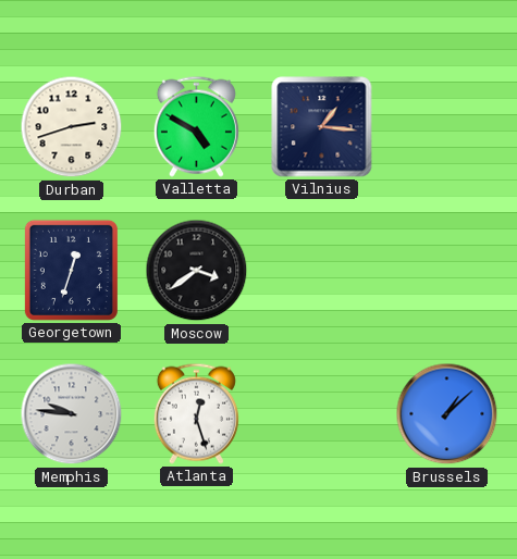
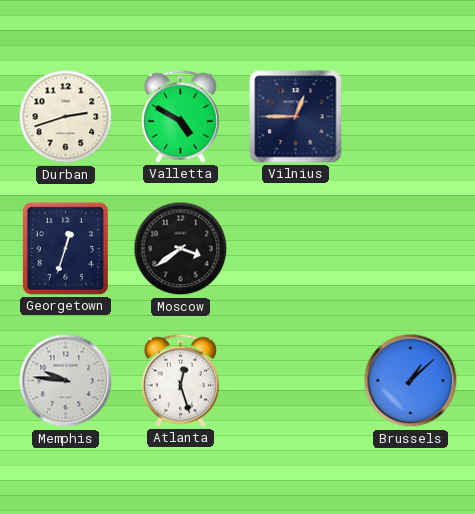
Vilnius: 1:16 -> 12:45
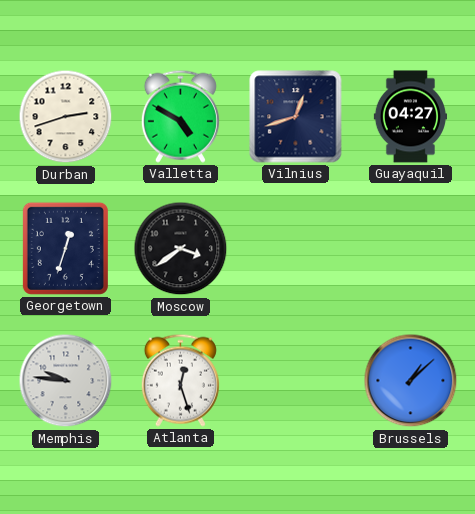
Vilnius: 12:45 -> 12:42
Guayaquil: none -> 04:27
